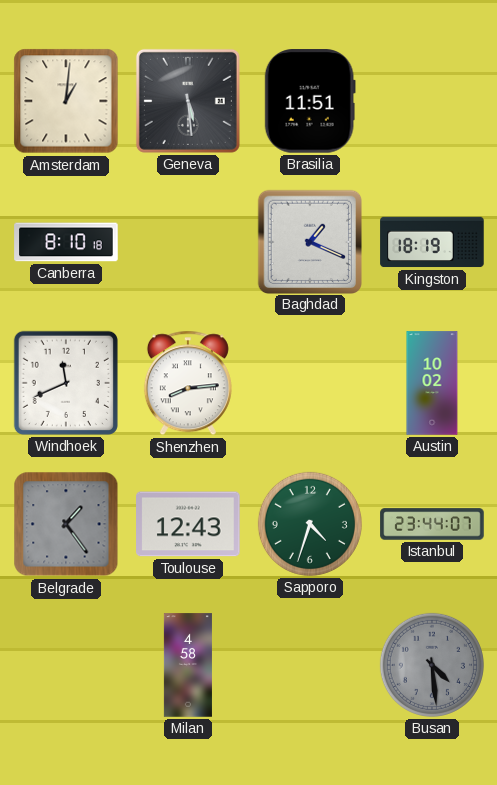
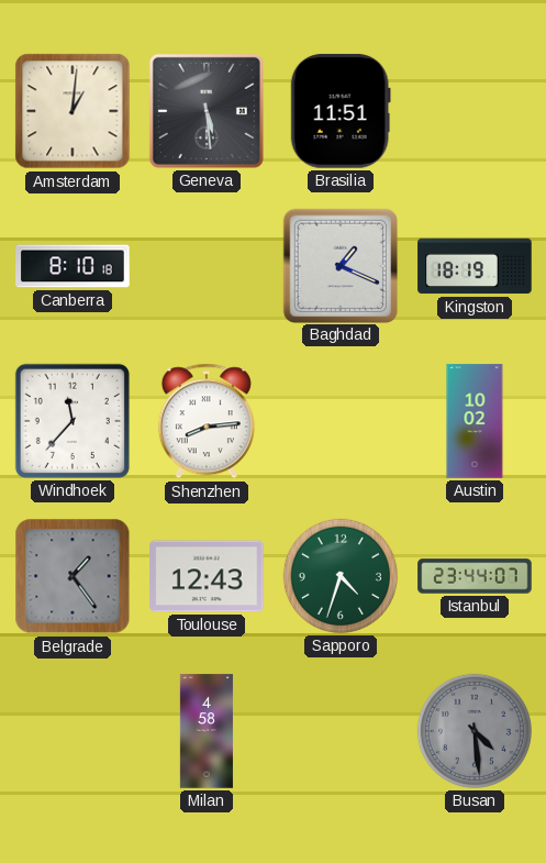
Windhoek: 11:41 -> 11:37
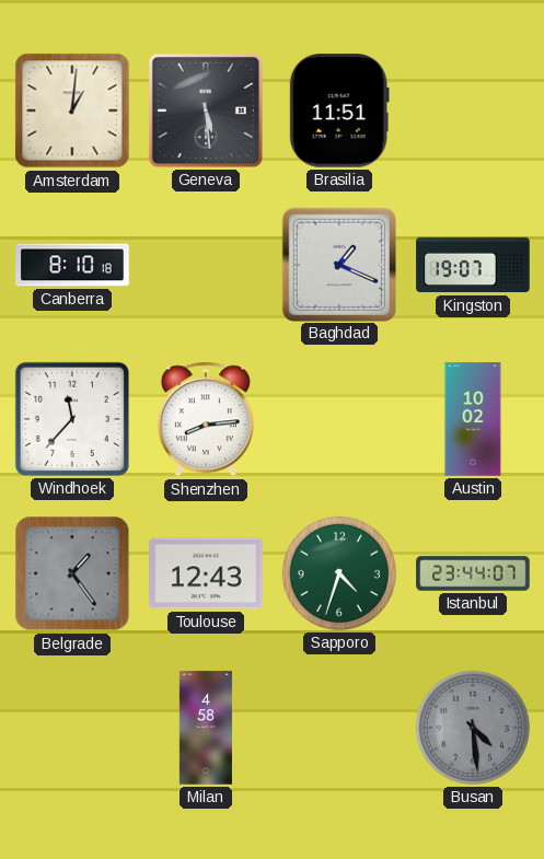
Kingston: 18:19 -> 19:07
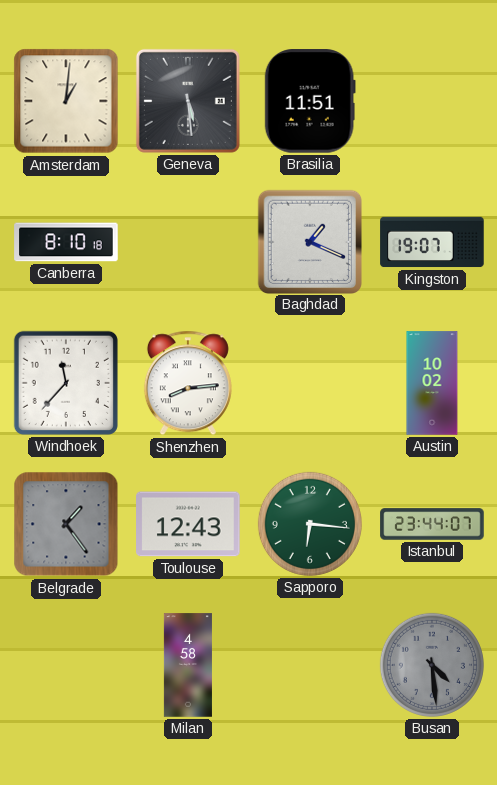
Sapporo: 4:33 -> 6:16
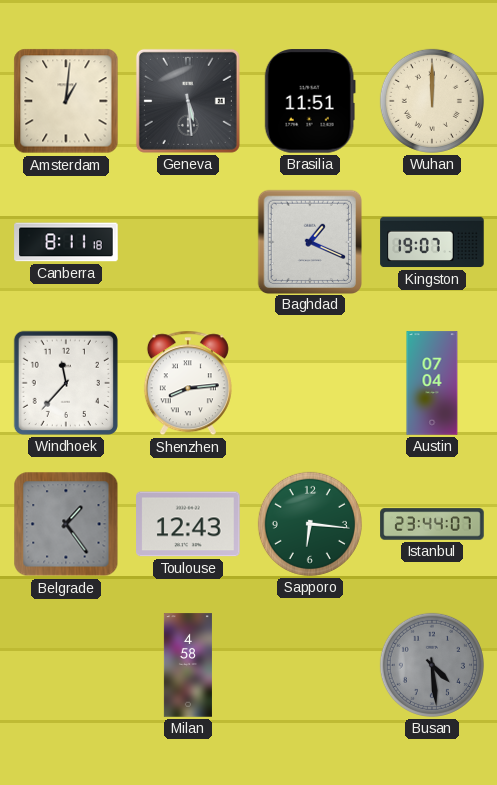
Wuhan: none -> 12:00
Canberra: 8:10 -> 8:11
Austin: 10:02 -> 07:04
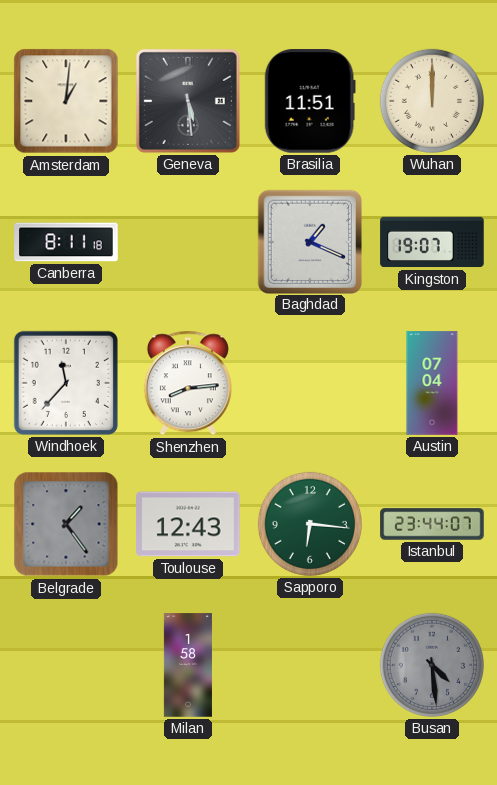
Milan: 4:58 -> 1:58
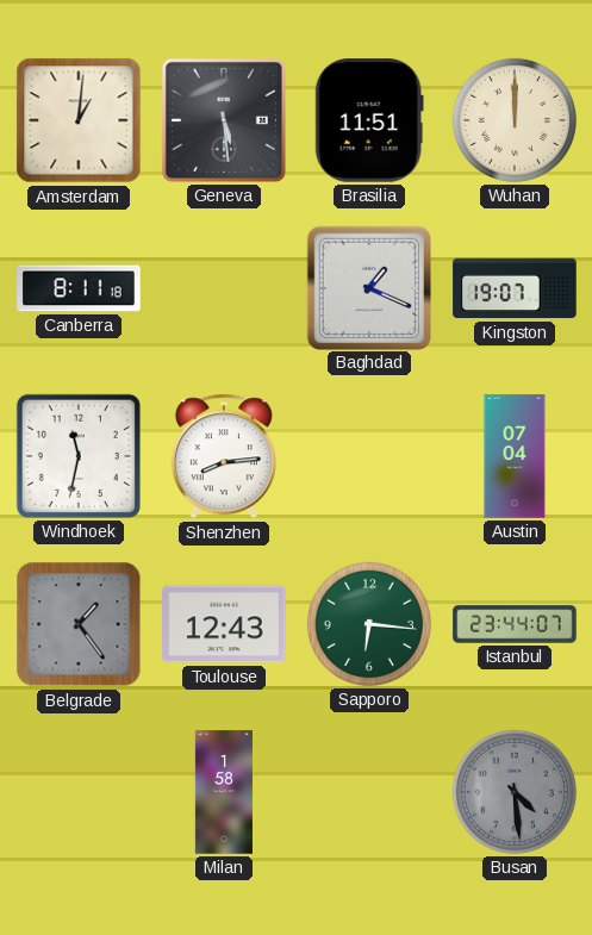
Windhoek: 11:37 -> 11:32
